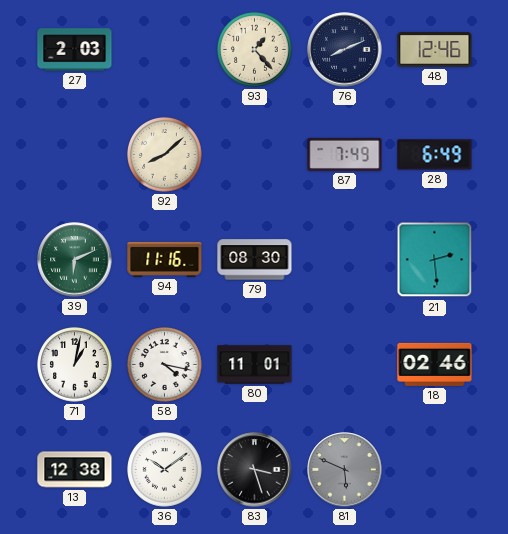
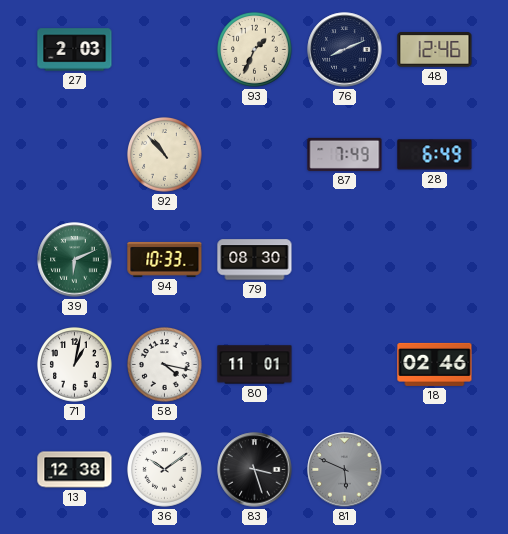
93: 1:23 -> 1:34
92: 8:08 -> 10:53
94: 11:16 -> 10:33
21: 2:29 -> none
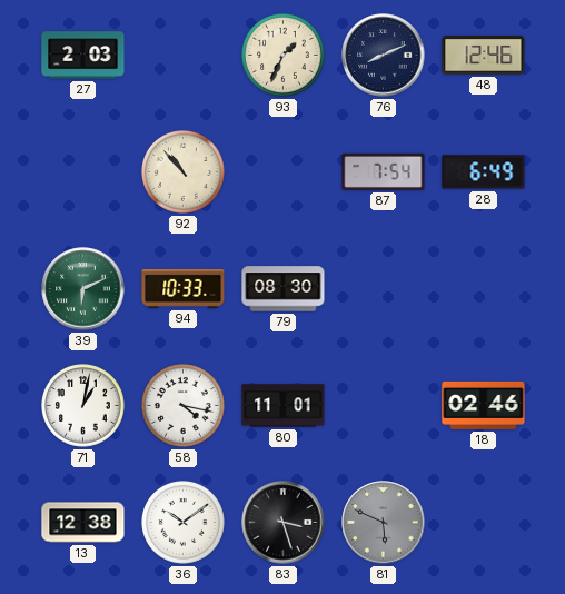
87: 7:49 -> 7:54
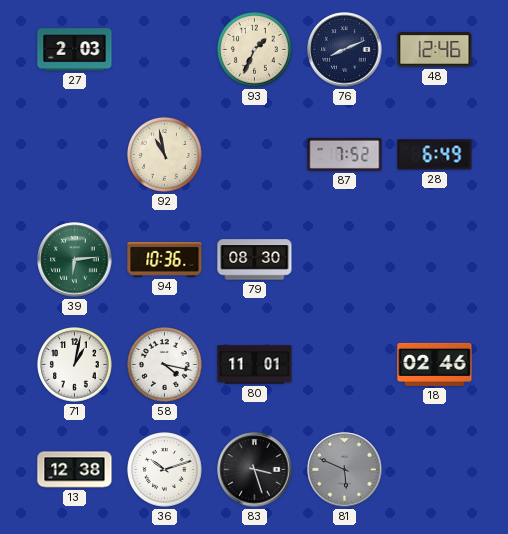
92: 10:53 -> 10:58
87: 7:54 -> 7:52
39: 6:11 -> 6:14
94: 10:33 -> 10:36
36: 10:09 -> 10:12
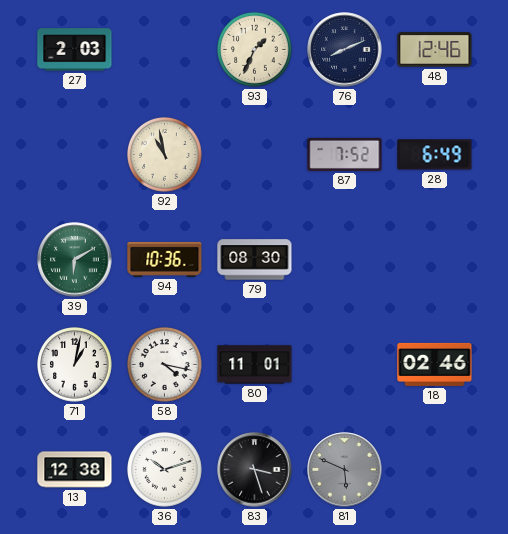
39: 6:14 -> 6:10
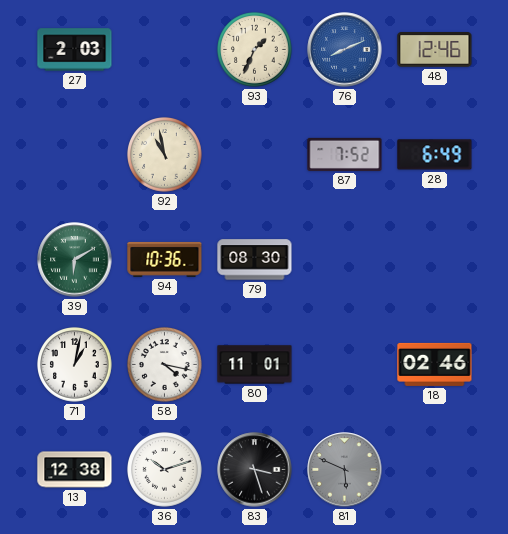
76 dial: navy -> blue
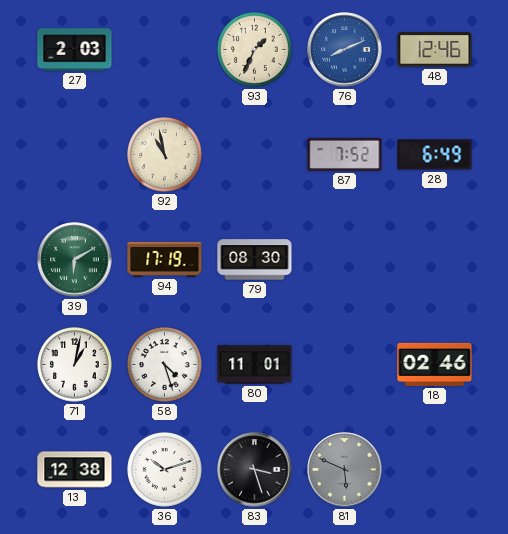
94: 10:36 -> 17:19
58: 4:17 -> 4:27
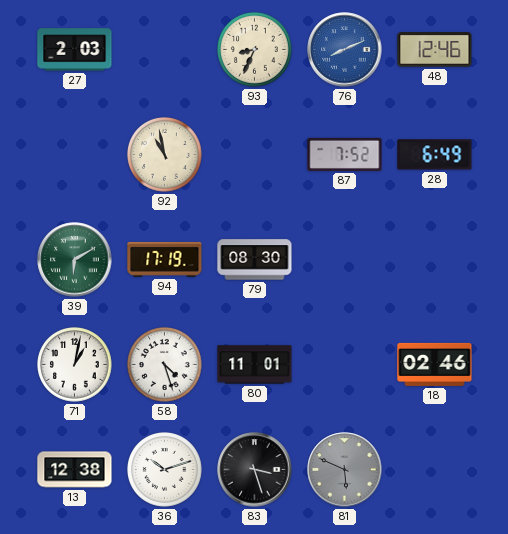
93: 1:34 -> 8:34
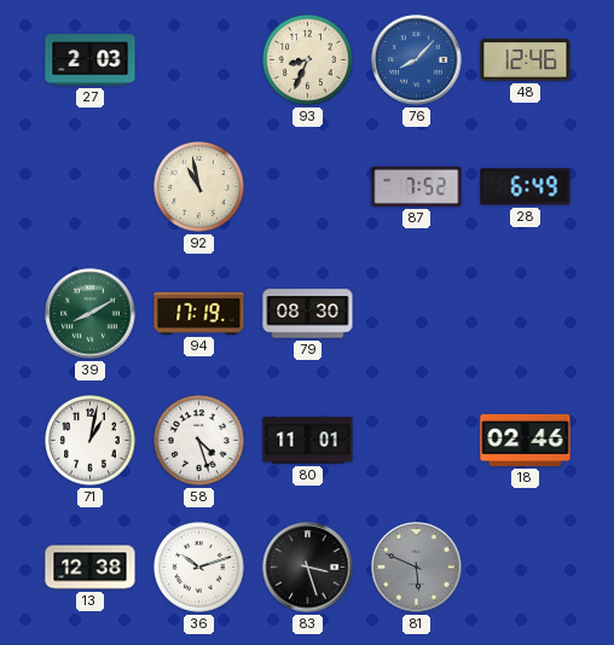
76: 8:11 -> 8:07
39: 6:10 -> 8:10
